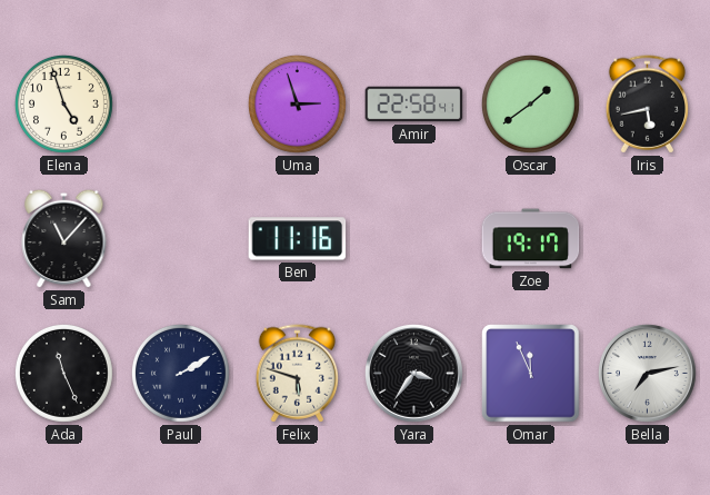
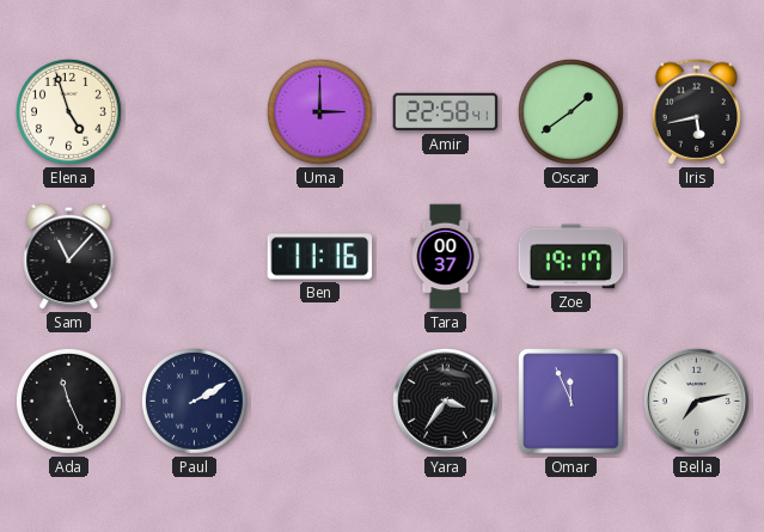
Uma: 2:57 -> 3:00
Tara: none -> 00:37
Felix: 5:48 -> none
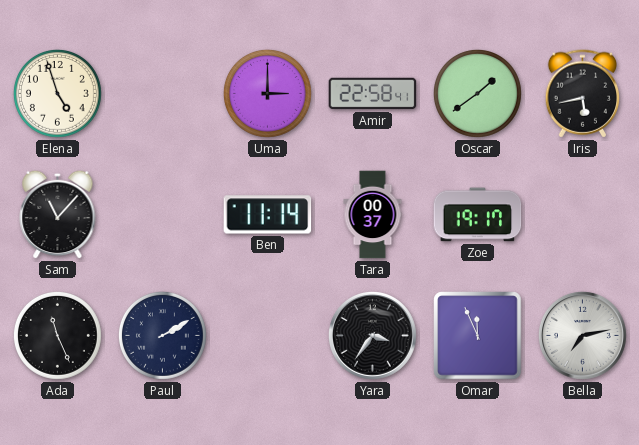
Ben: 11:16 -> 11:14
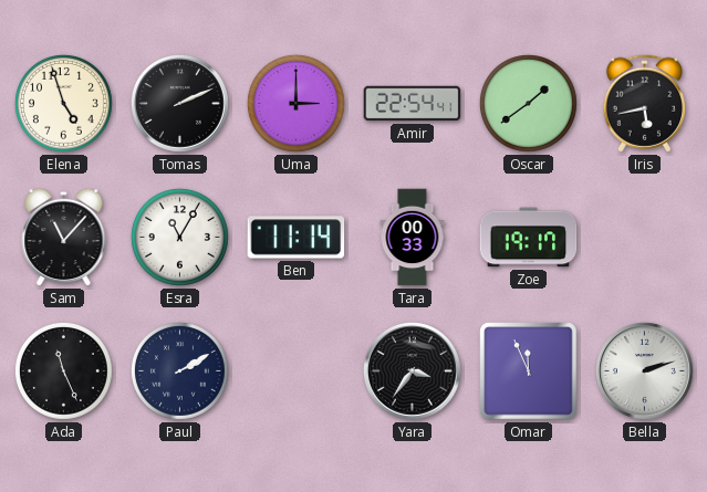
Tomas: none -> 2:11
Amir: 22:58 -> 22:54
Esra: none -> 11:05
Tara: 00:37 -> 00:33
Bella: 7:13 -> 2:12
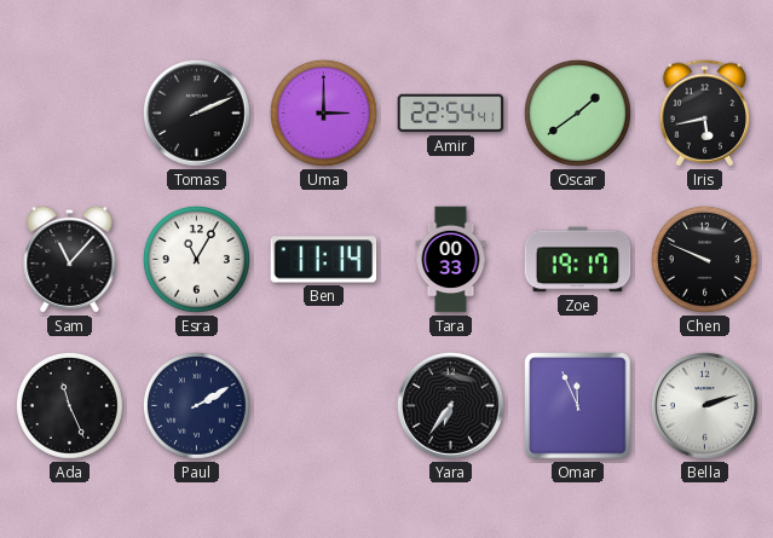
Elena: 4:57 -> none
Chen: none -> 9:49
Yara: 3:36 -> 6:36
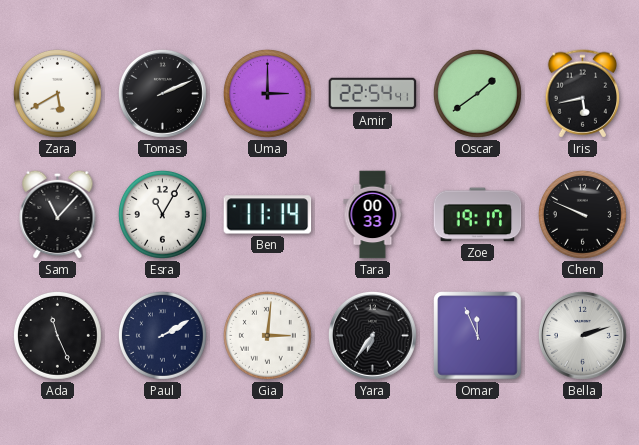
Zara: none -> 5:40
Gia: none -> 3:01
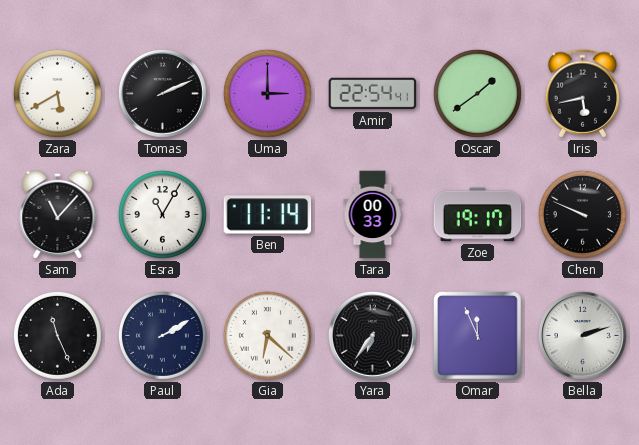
Gia: 3:01 -> 6:22
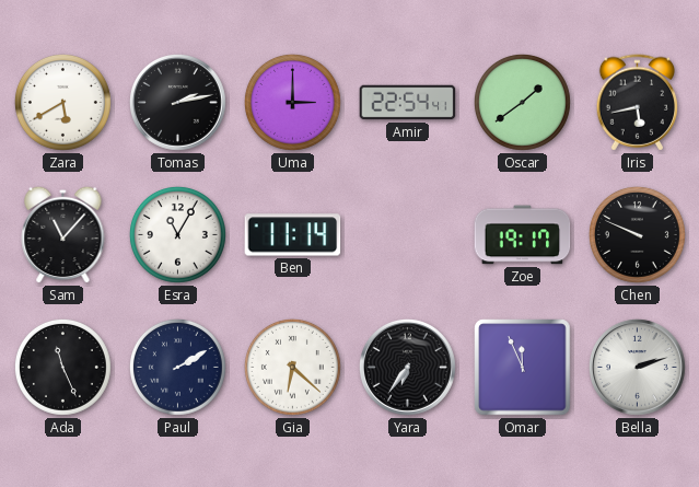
Tomas: 2:11 -> 2:13
Tara: 00:33 -> none
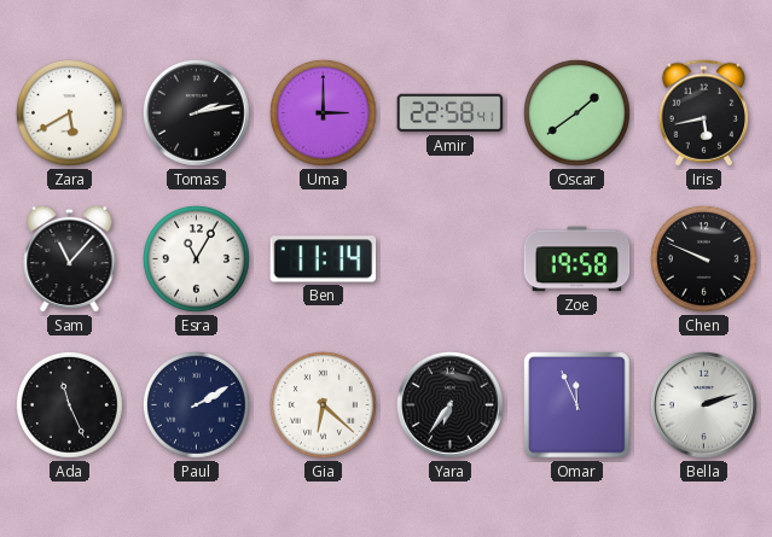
Amir: 22:54 -> 22:58
Zoe: 19:17 -> 19:58
